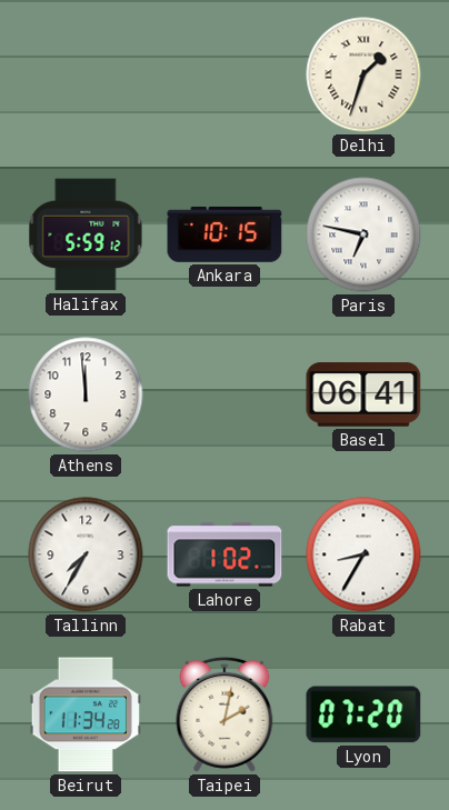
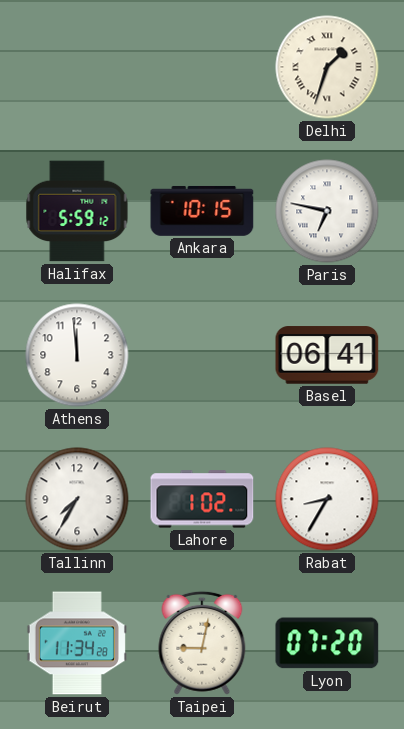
Taipei: 2:02 -> 9:02
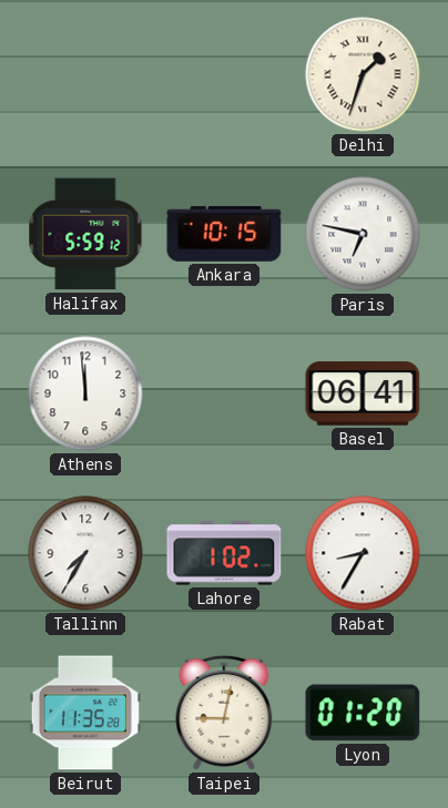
Beirut: 11:34 -> 11:35
Lyon: 07:20 -> 01:20
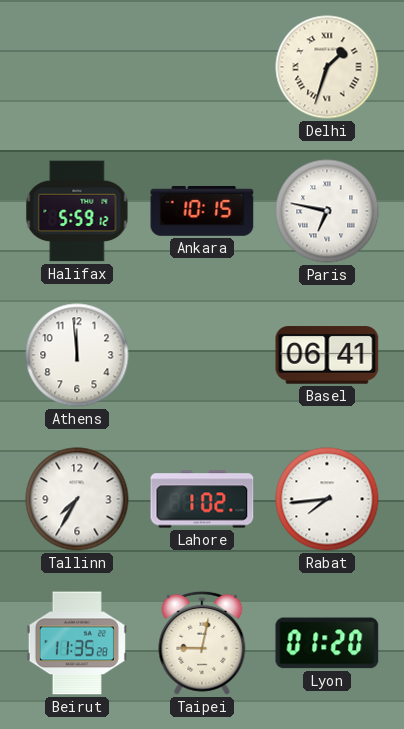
Rabat: 8:35 -> 7:44
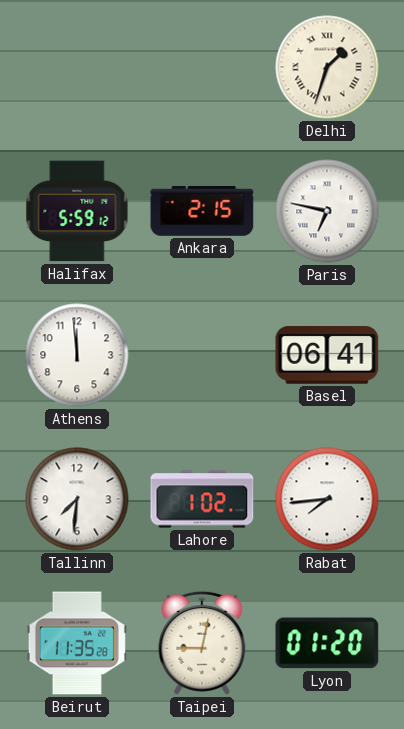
Ankara: 10:15 -> 2:15
Tallinn: 7:35 -> 7:31
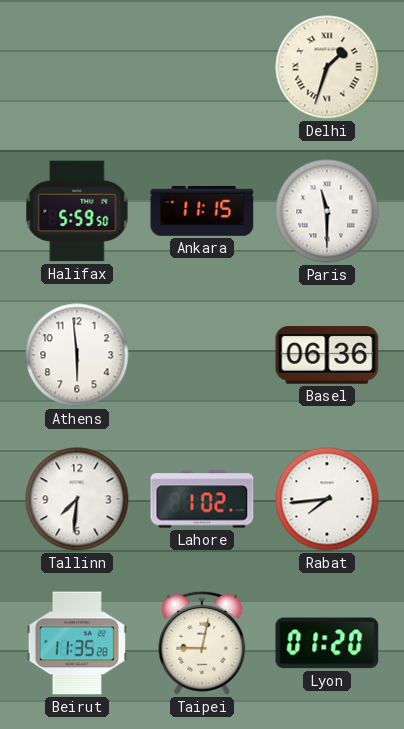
Halifax: 5:59:12 -> 5:59:50
Ankara: 2:15 -> 11:15
Paris: 6:47 -> 11:30
Athens: 11:59 -> 5:59
Basel: 06:41 -> 06:36
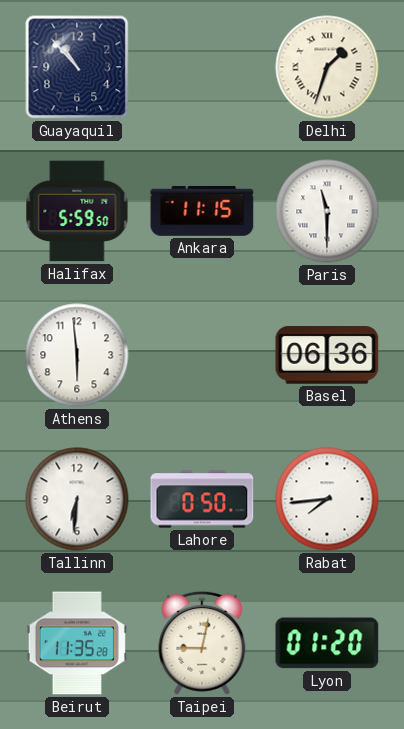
Guayaquil: none -> 10:53
Tallinn: 7:31 -> 6:31
Lahore: 1:02 -> 0:50
